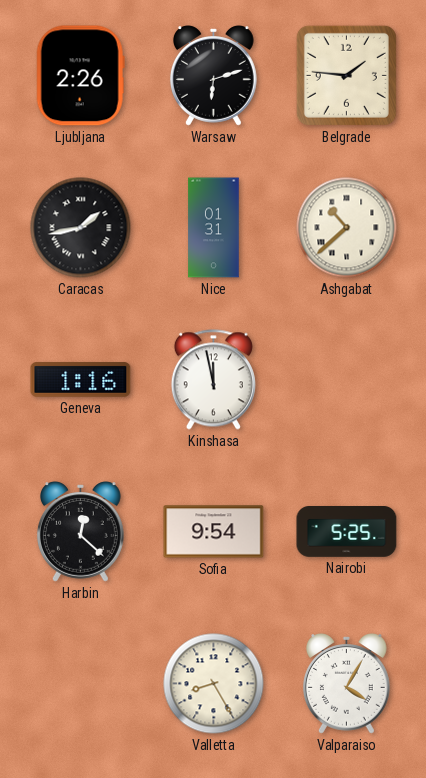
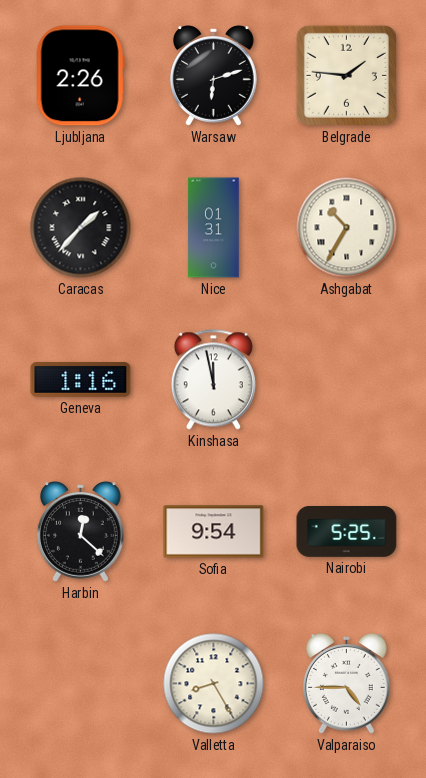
Caracas: 1:43 -> 1:37
Ashgabat: 10:38 -> 10:35
Valparaiso: 4:05 -> 4:45
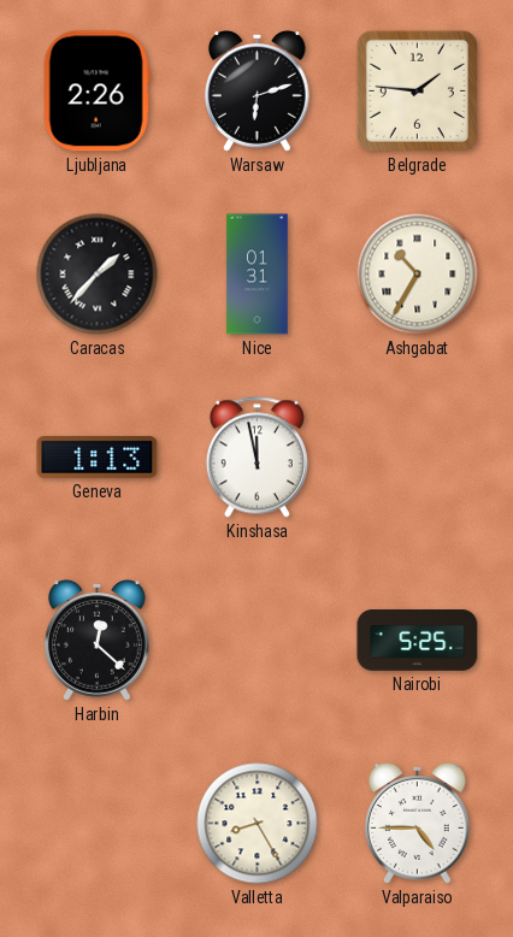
Geneva: 1:16 -> 1:13
Sofia: 9:54 -> none
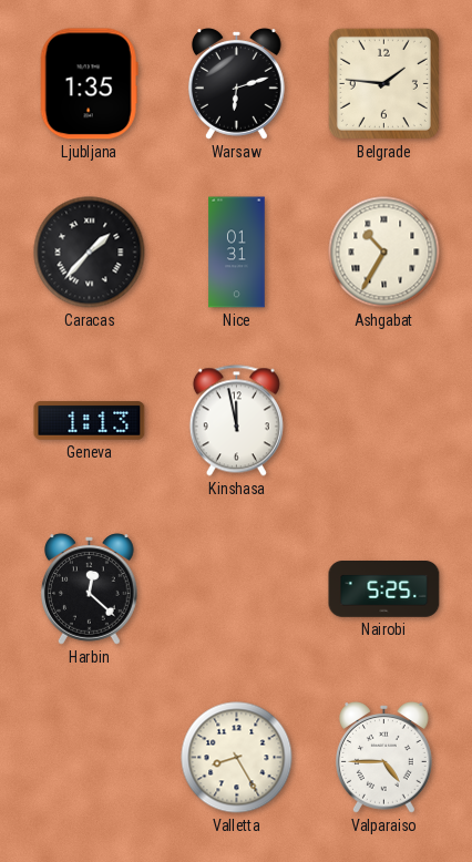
Ljubljana: 2:26 -> 1:35
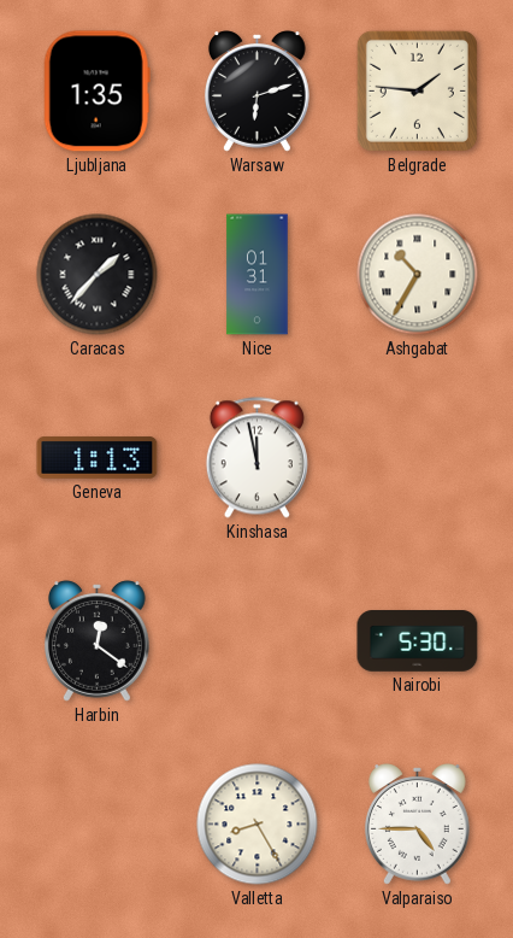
Harbin: 12:22 -> 12:21
Nairobi: 5:25 -> 5:30
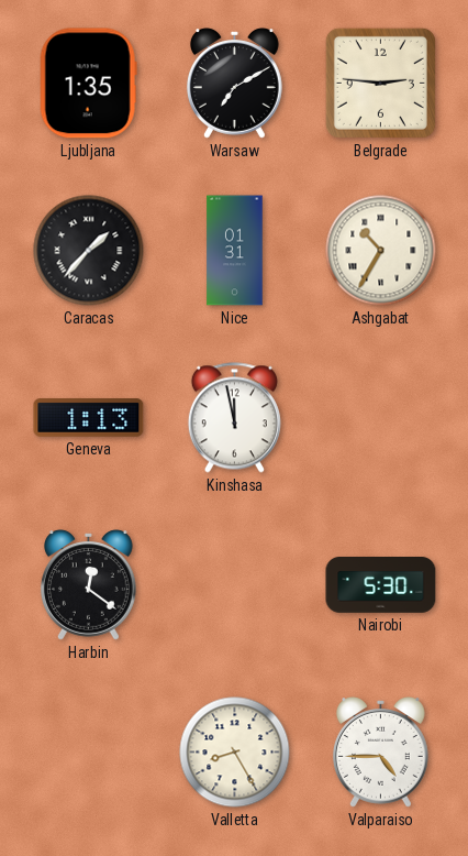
Warsaw: 6:12 -> 7:10
Belgrade: 1:46 -> 2:46
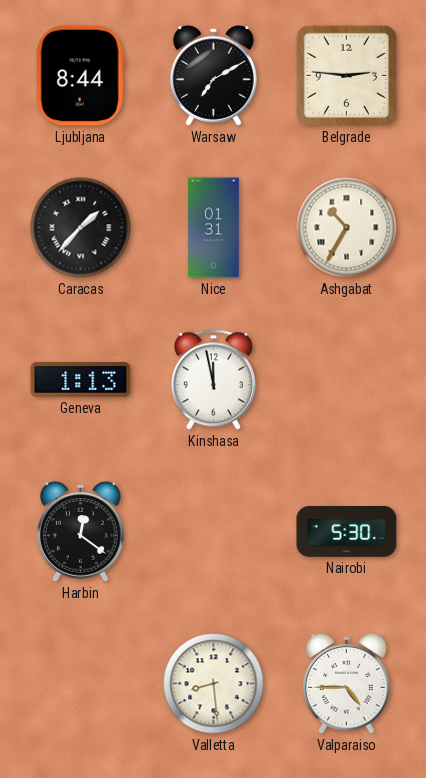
Ljubljana: 1:35 -> 8:44
Valletta: 8:25 -> 8:29
